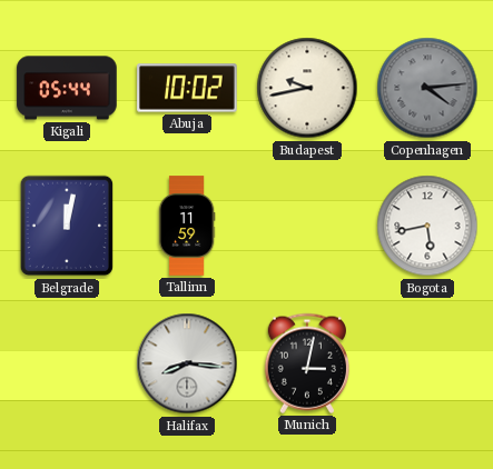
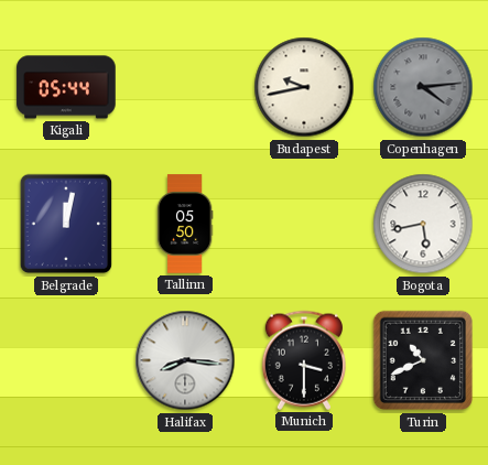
Abuja: 10:02 -> none
Tallinn: 11:59 -> 05:50
Munich: 3:02 -> 3:30
Turin: none -> 10:41
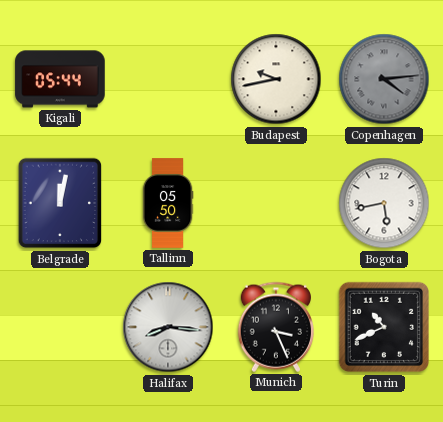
Munich: 3:30 -> 3:26
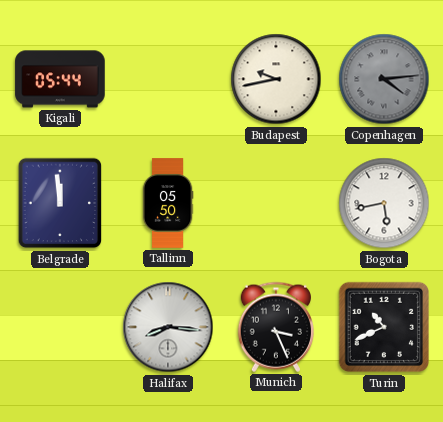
Belgrade: 12:02 -> 11:59
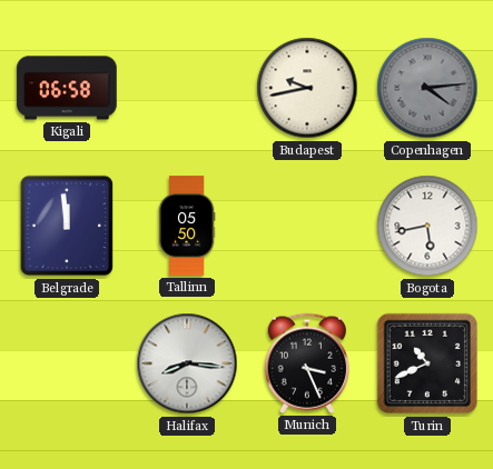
Kigali: 05:44 -> 06:58
